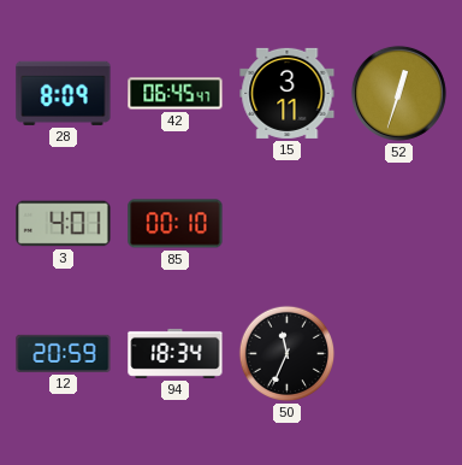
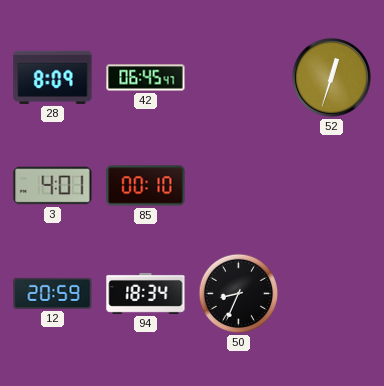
15: 3:11 -> none
50: 11:34 -> 8:34
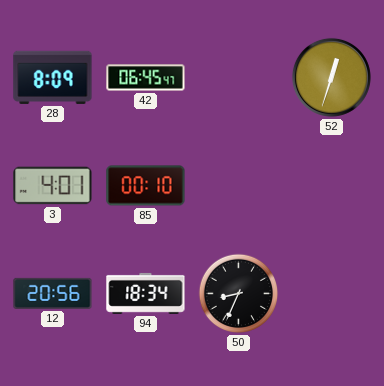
12: 20:59 -> 20:56
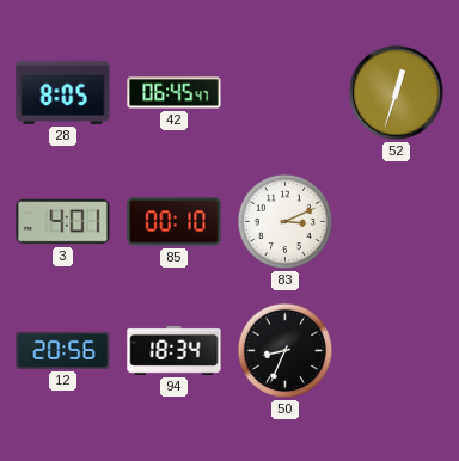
28: 8:09 -> 8:05
83: none -> 3:11
